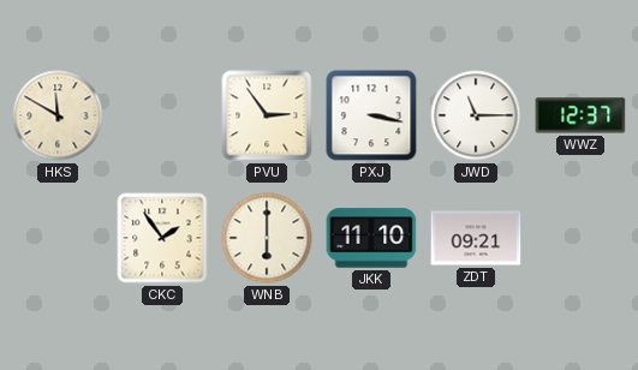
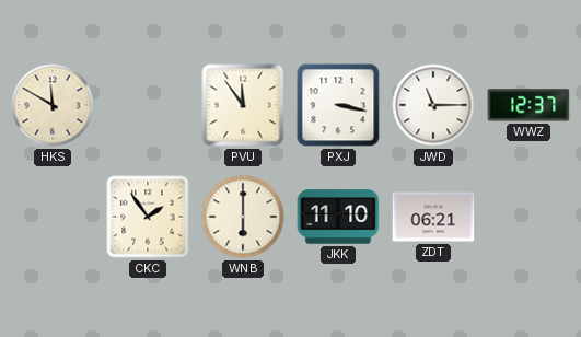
PVU: 2:54 -> 11:54
ZDT: 09:21 -> 06:21
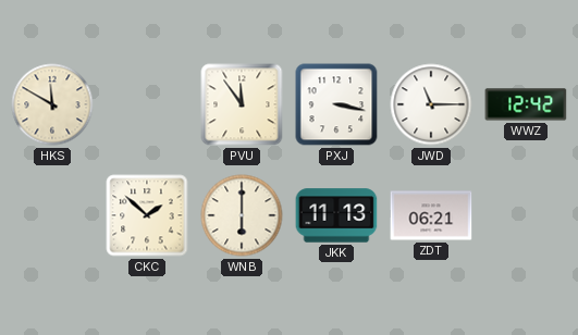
WWZ: 12:37 -> 12:42
CKC: 1:54 -> 1:52
JKK: 11:10 -> 11:13
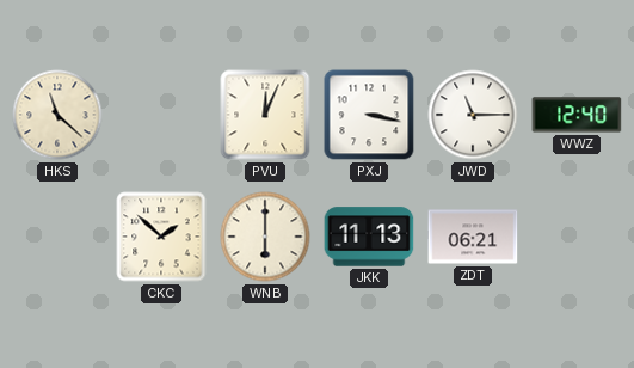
HKS: 11:50 -> 11:22
PVU: 11:54 -> 12:04
WWZ: 12:42 -> 12:40
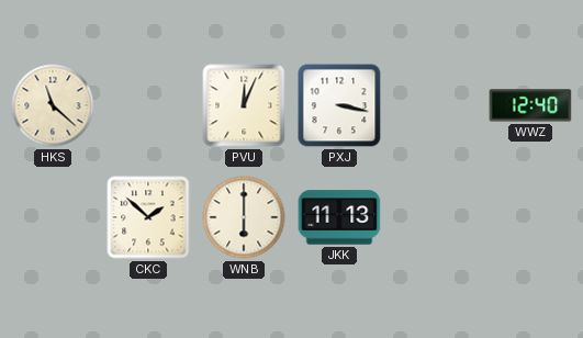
JWD: 11:15 -> none
ZDT: 06:21 -> none
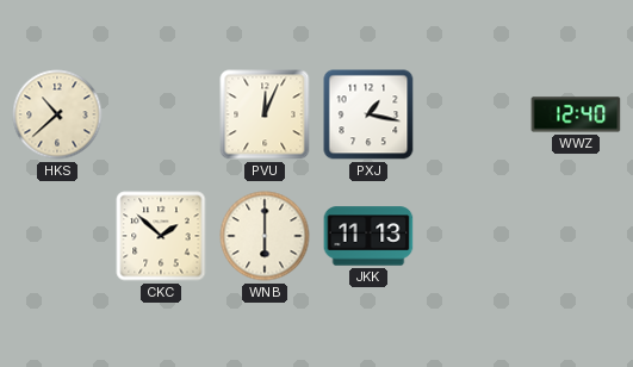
HKS: 11:22 -> 10:38
PXJ: 3:17 -> 1:17
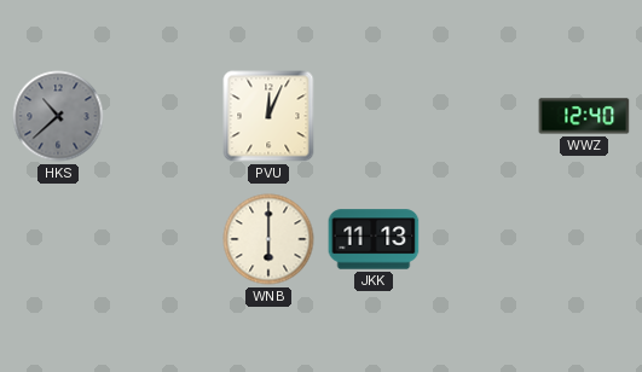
HKS dial: cream -> grey
PXJ: 1:17 -> none
CKC: 1:52 -> none
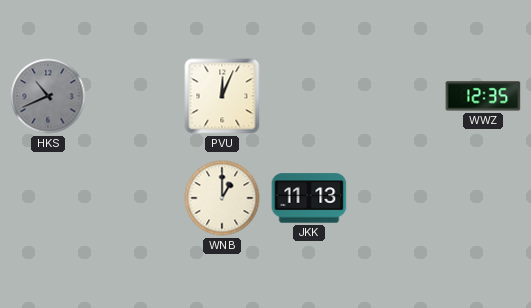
HKS: 10:38 -> 10:41
WWZ: 12:40 -> 12:35
WNB: 6:00 -> 1:00
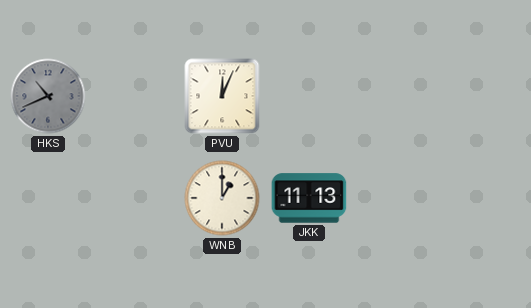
WWZ: 12:35 -> none
